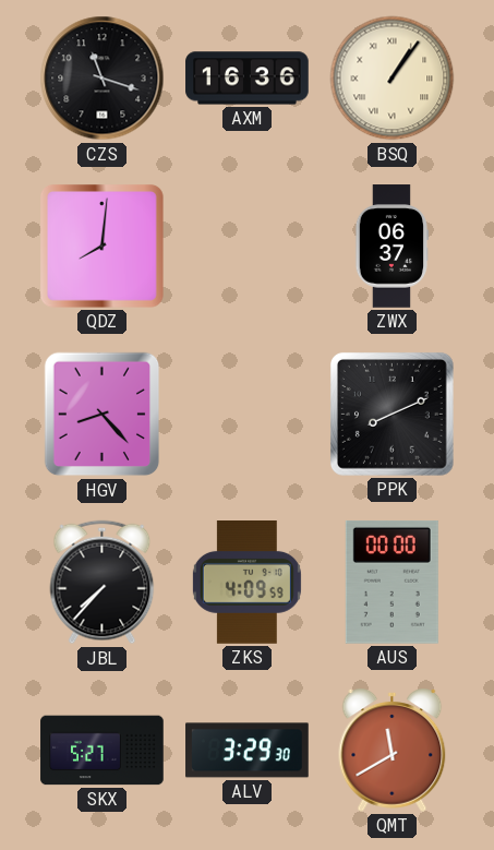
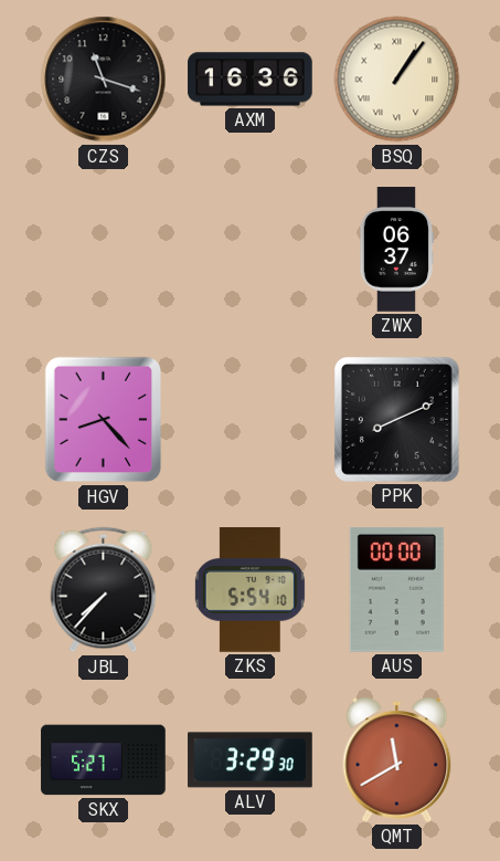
QDZ: 8:01 -> none
ZKS: 4:09 -> 5:54
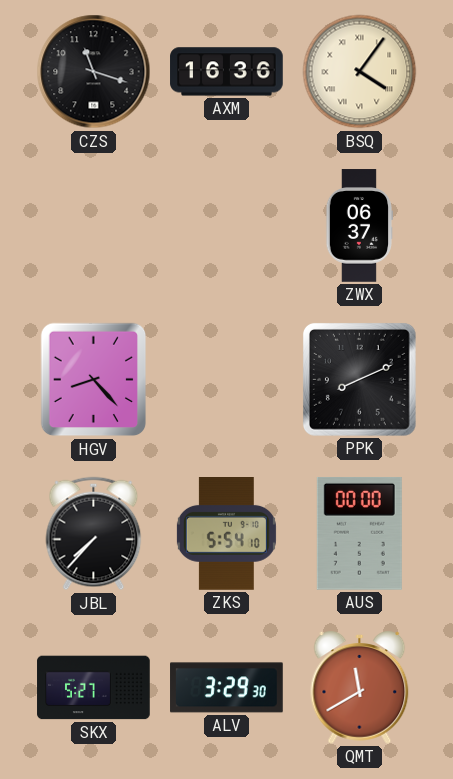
BSQ: 1:06 -> 4:06
